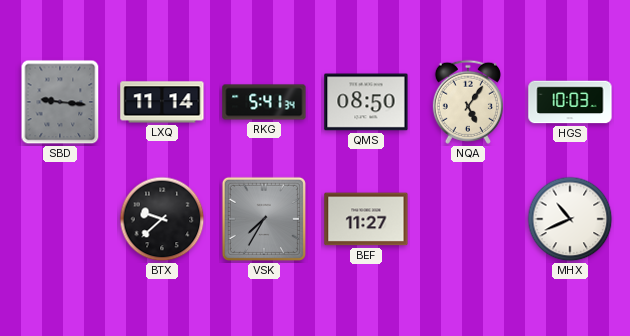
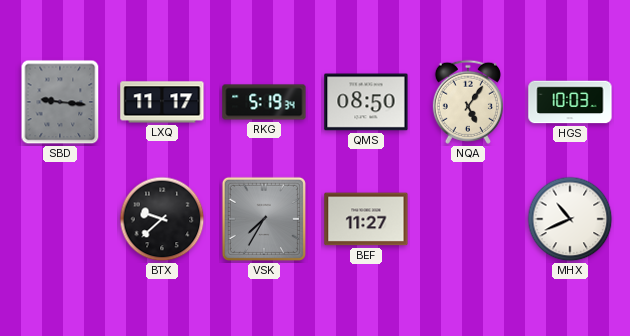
LXQ: 11:14 -> 11:17
RKG: 5:41 -> 5:19
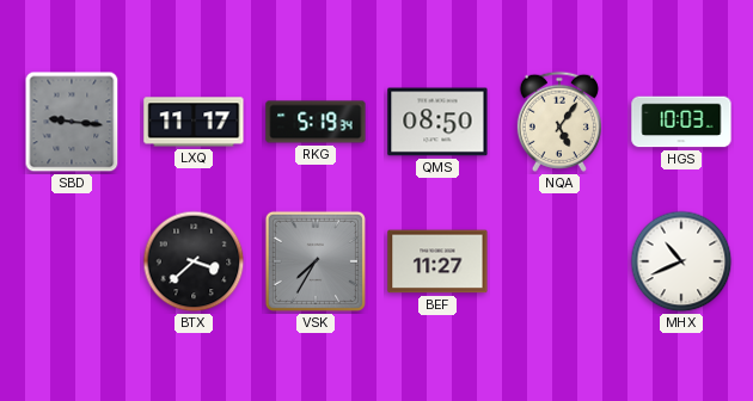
BTX: 9:38 -> 3:38
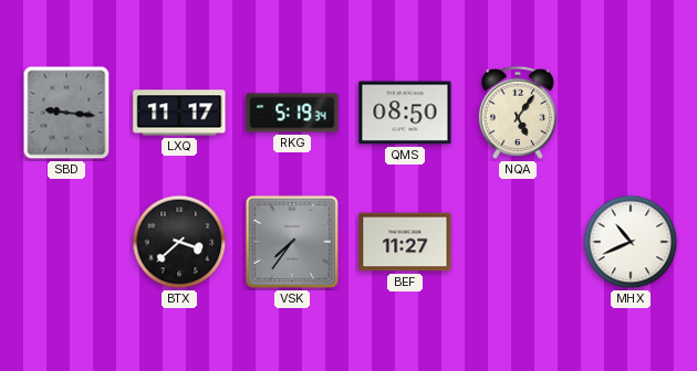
HGS: 10:03 -> none
VSK: 7:35 -> 7:36
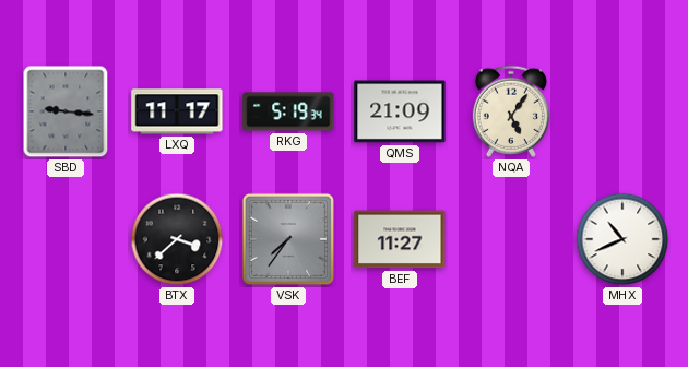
QMS: 08:50 -> 21:09
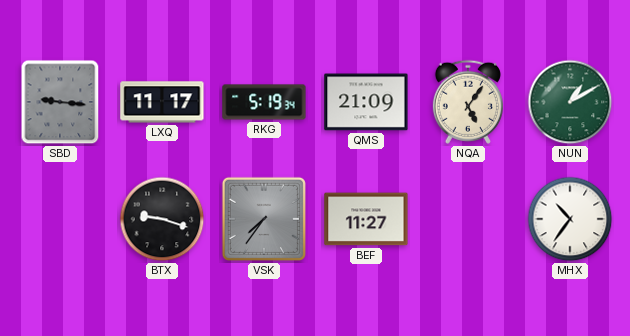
NUN: none -> 1:10
BTX: 3:38 -> 9:18
MHX: 10:41 -> 10:36
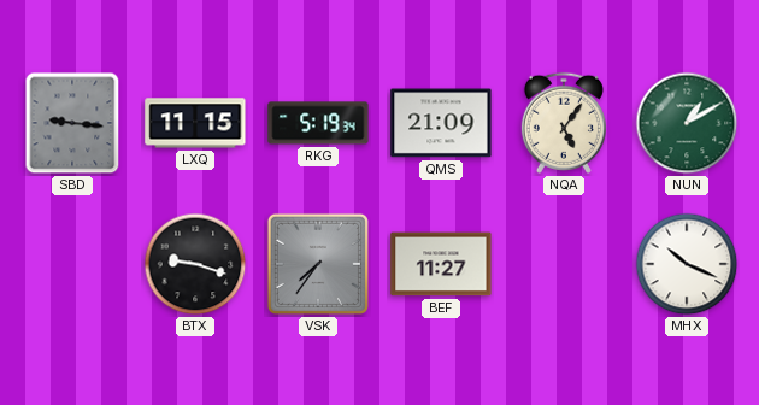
LXQ: 11:17 -> 11:15
MHX: 10:36 -> 10:19
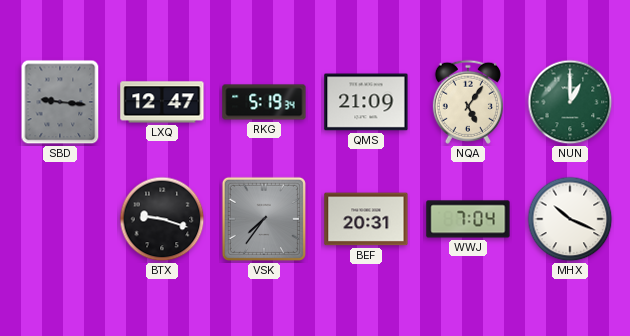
LXQ: 11:15 -> 12:47
NUN: 1:10 -> 1:00
BEF: 11:27 -> 20:31
WWJ: none -> 7:04
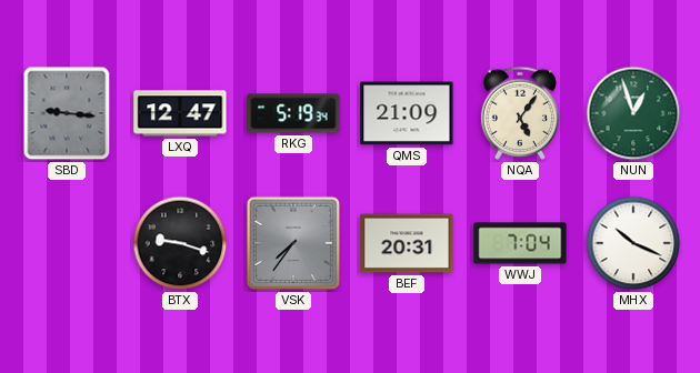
NUN: 1:00 -> 12:57
